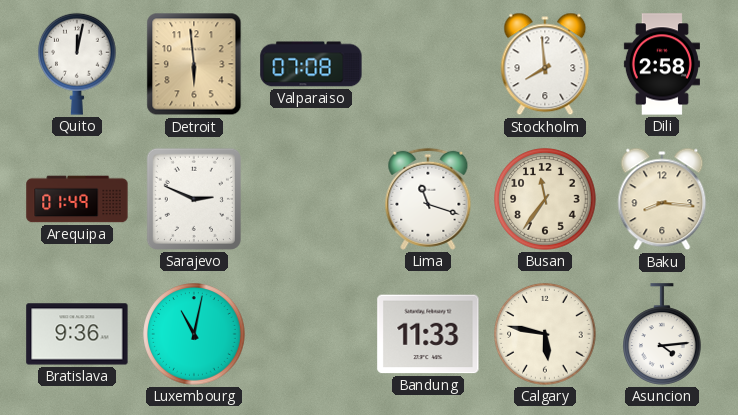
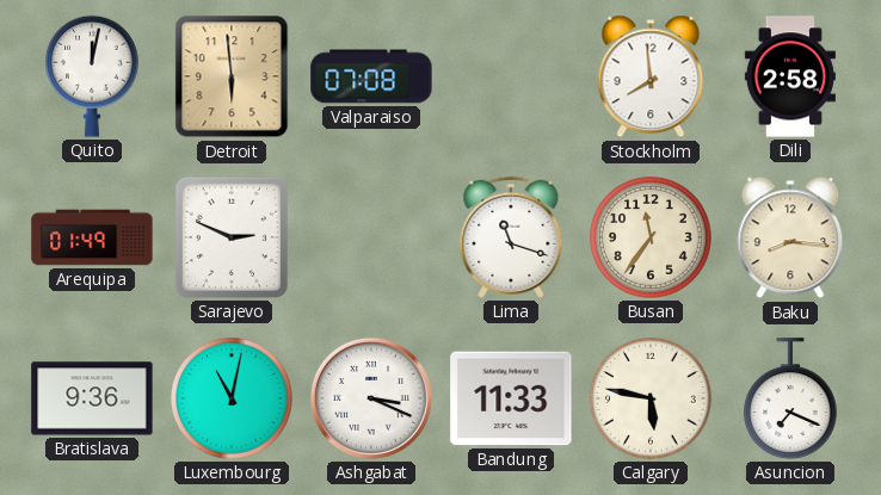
Ashgabat: none -> 3:19
Asuncion: 4:14 -> 7:19
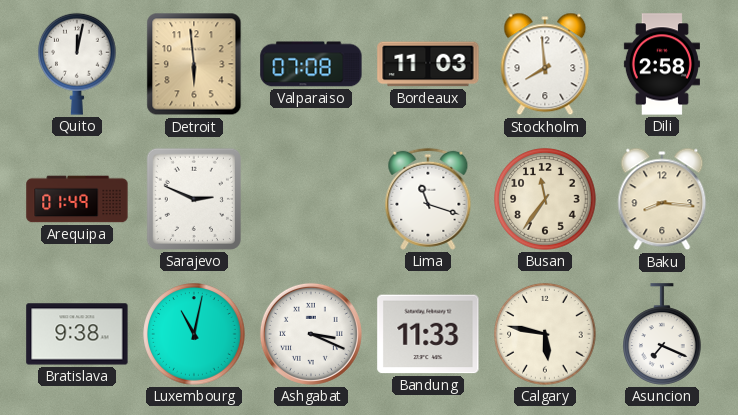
Bordeaux: none -> 11:03
Bratislava: 9:36 -> 9:38
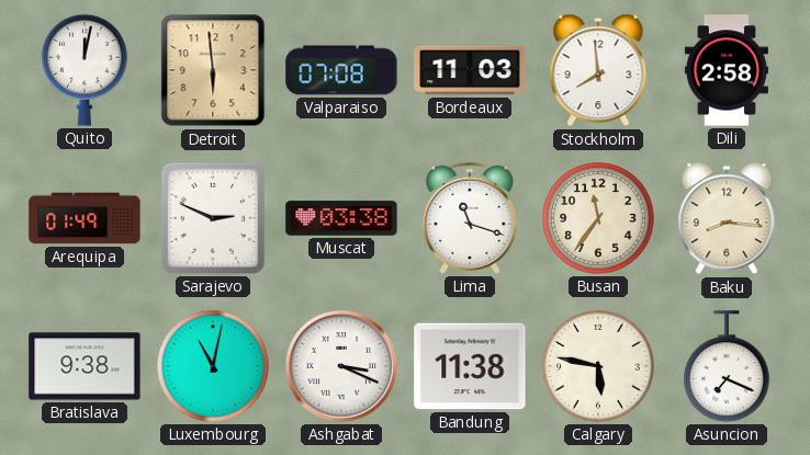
Muscat: none -> 03:38
Bandung: 11:33 -> 11:38
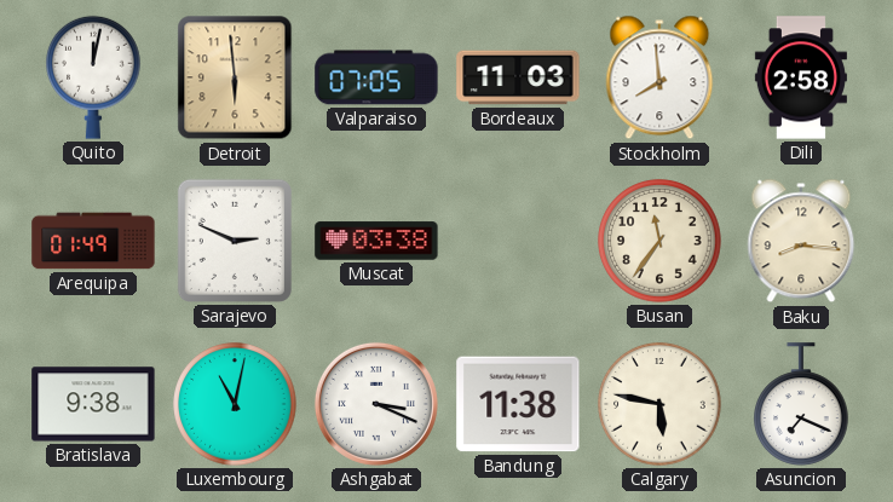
Valparaiso: 07:08 -> 07:05
Lima: 11:18 -> none
